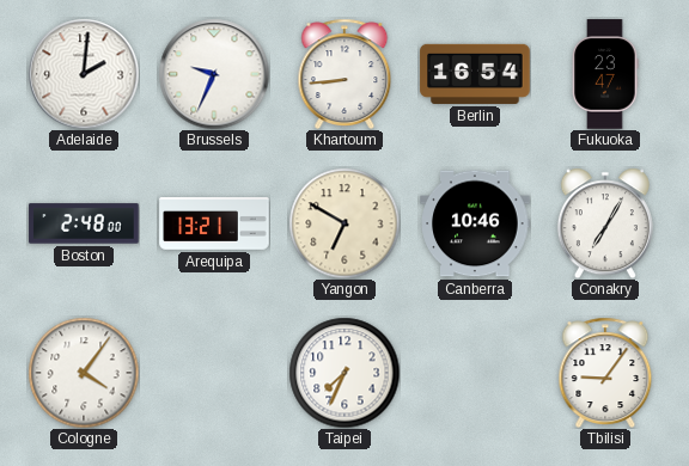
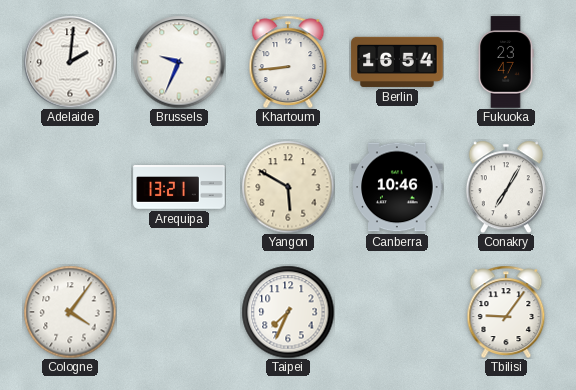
Boston: 2:48 -> none
Yangon: 6:50 -> 5:50
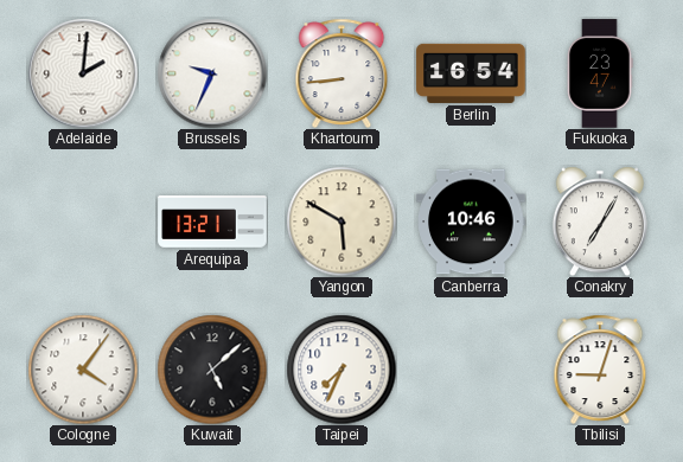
Kuwait: none -> 5:08
Tbilisi: 9:06 -> 9:03
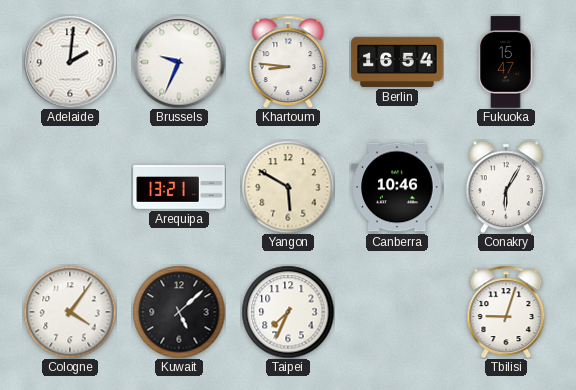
Khartoum: 8:44 -> 8:46
Fukuoka: 23:47 -> 15:47
Conakry: 7:05 -> 6:05
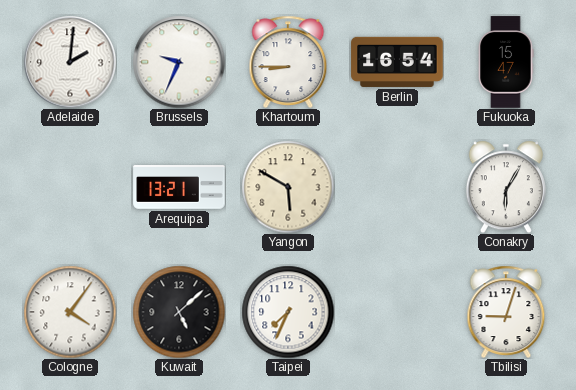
Khartoum: 8:46 -> 8:45
Canberra: 10:46 -> none
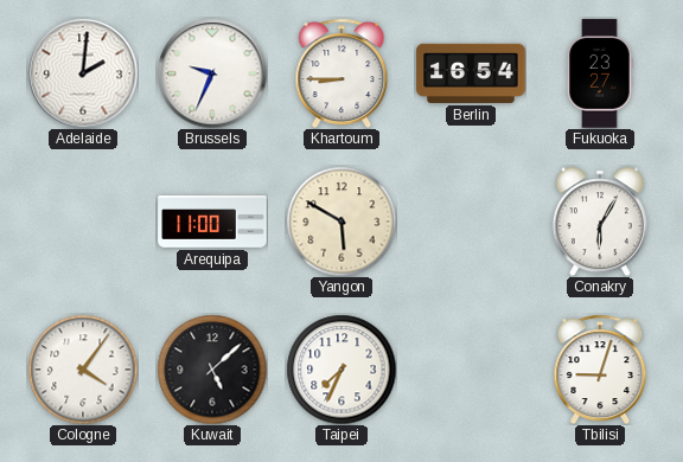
Fukuoka: 15:47 -> 23:27
Arequipa: 13:21 -> 11:00
